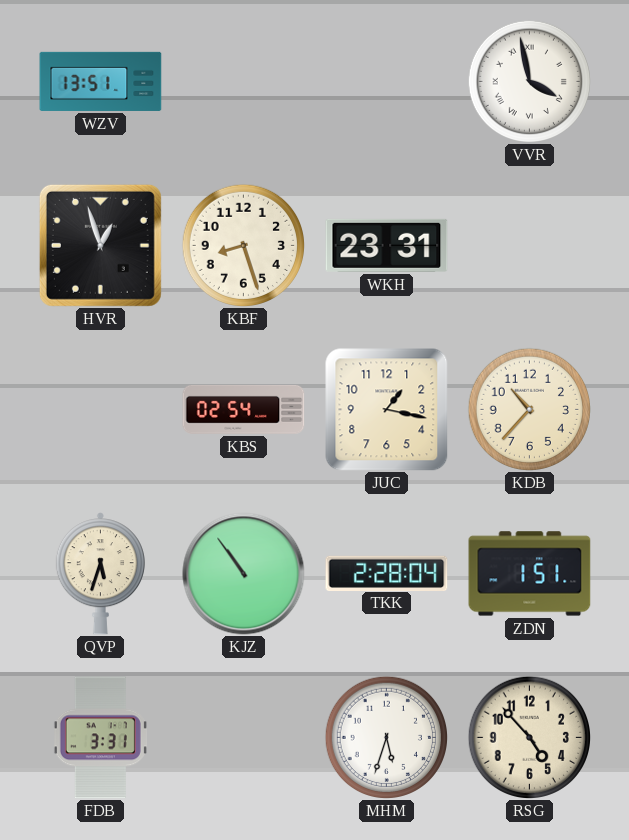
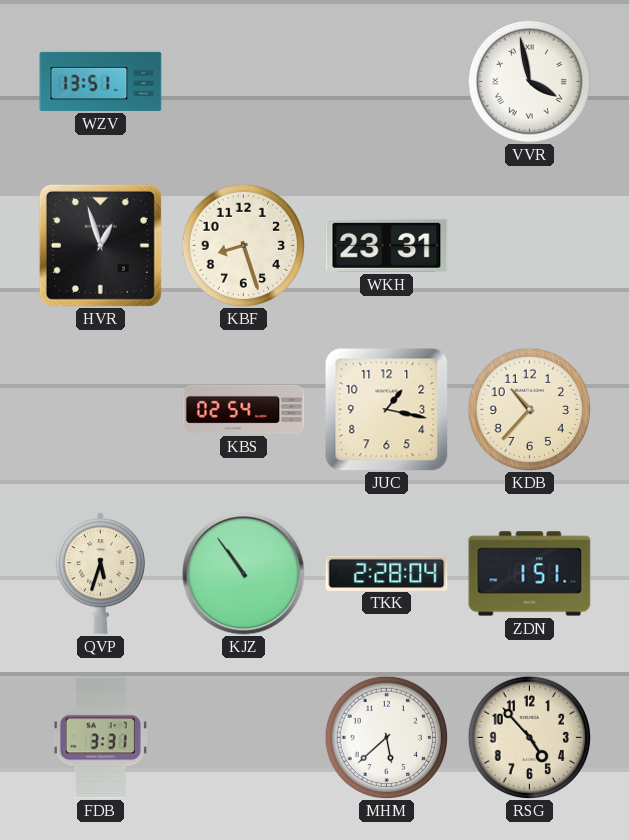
MHM: 5:33 -> 5:38
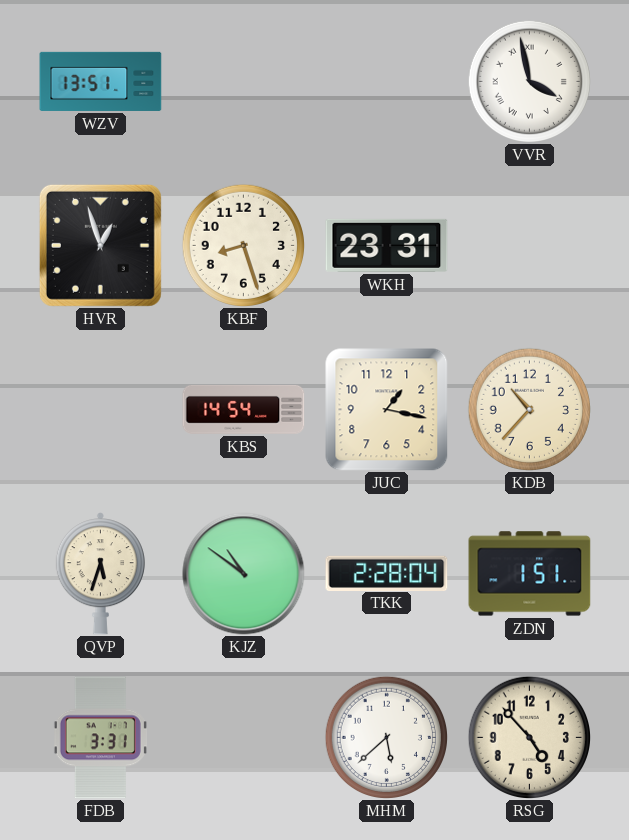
KBS: 02:54 -> 14:54
KJZ: 10:54 -> 10:51
